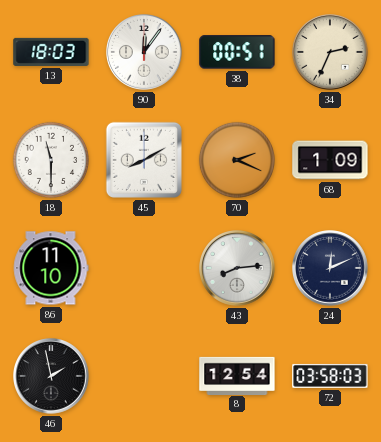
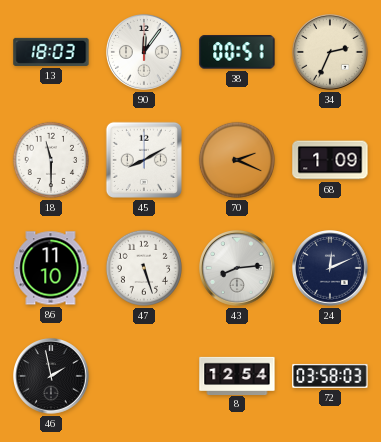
47: none -> 5:27
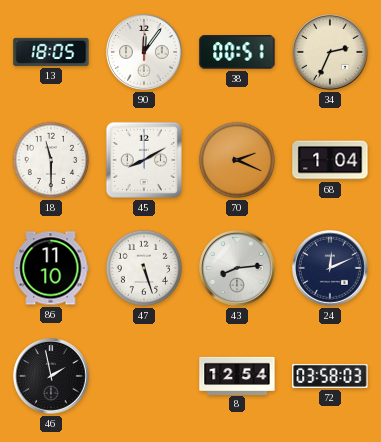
13: 18:03 -> 18:05
68: 1:09 -> 1:04
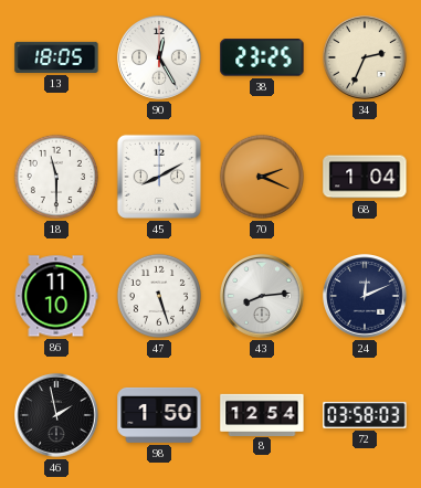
90: 12:06 -> 12:25
38: 00:51 -> 23:25
98: none -> 1:50
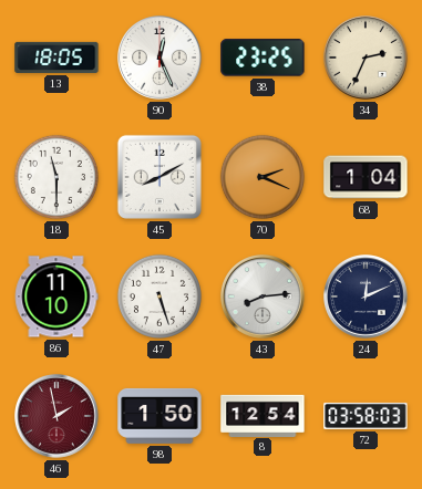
90: 12:25 -> 12:26
46 dial: black -> burgundy
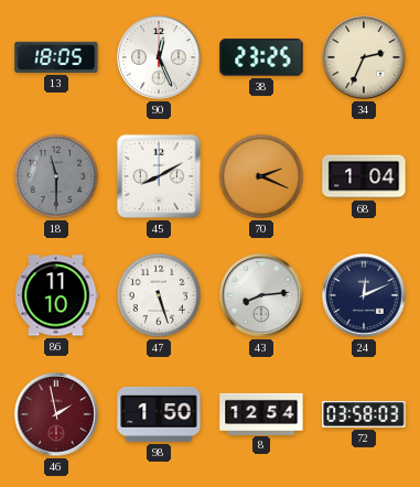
18 dial: white -> grey
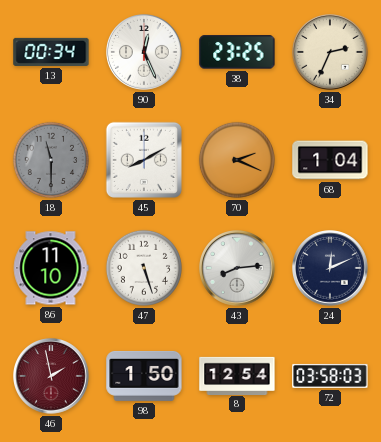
13: 18:05 -> 00:34
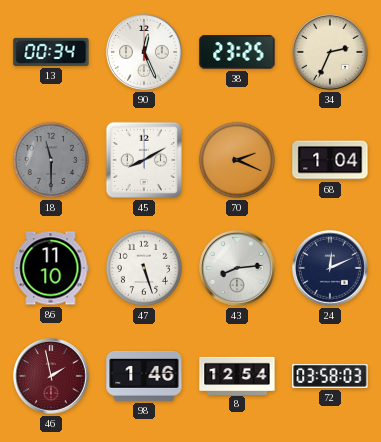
98: 1:50 -> 1:46
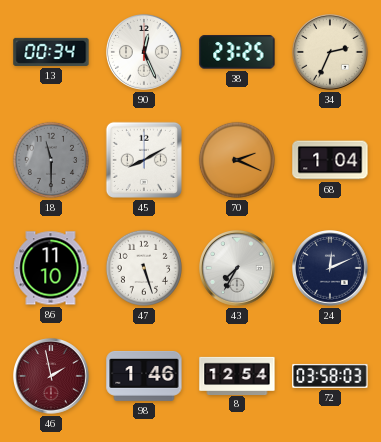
43: 8:14 -> 7:35
